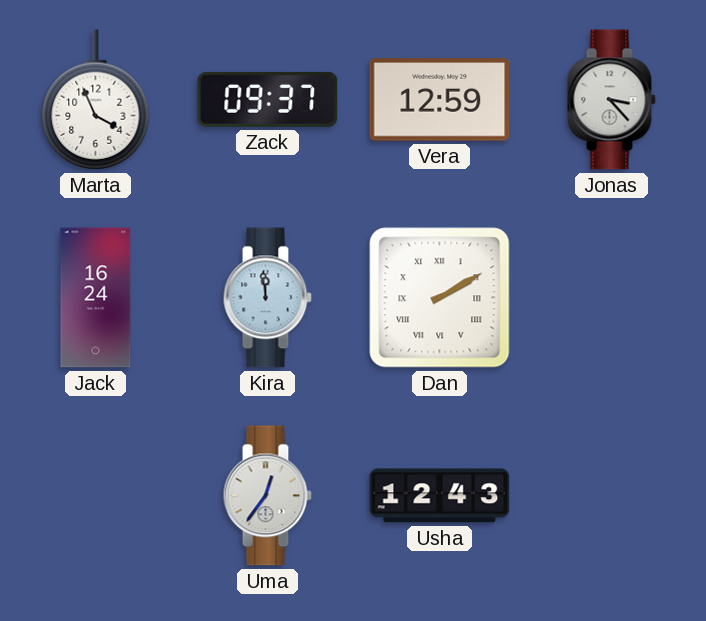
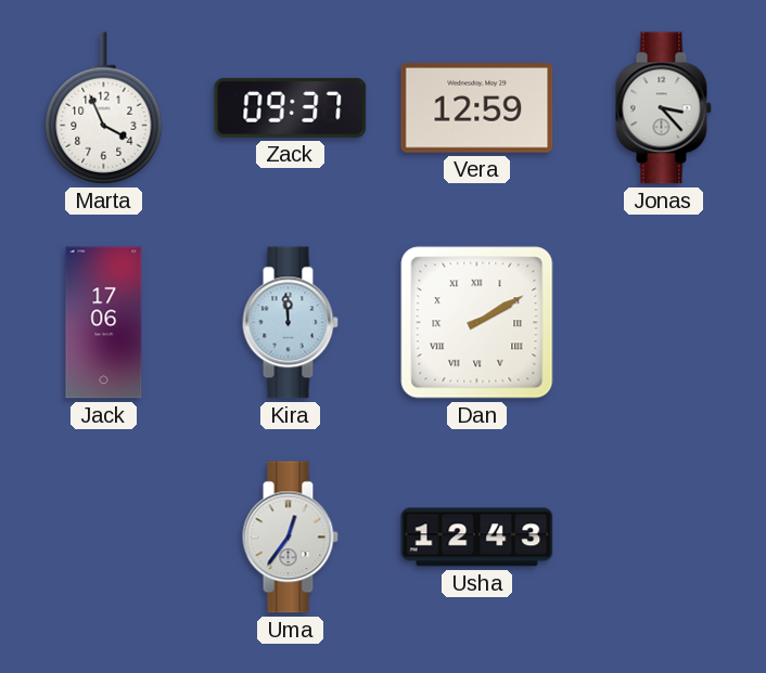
Jack: 16:24 -> 17:06
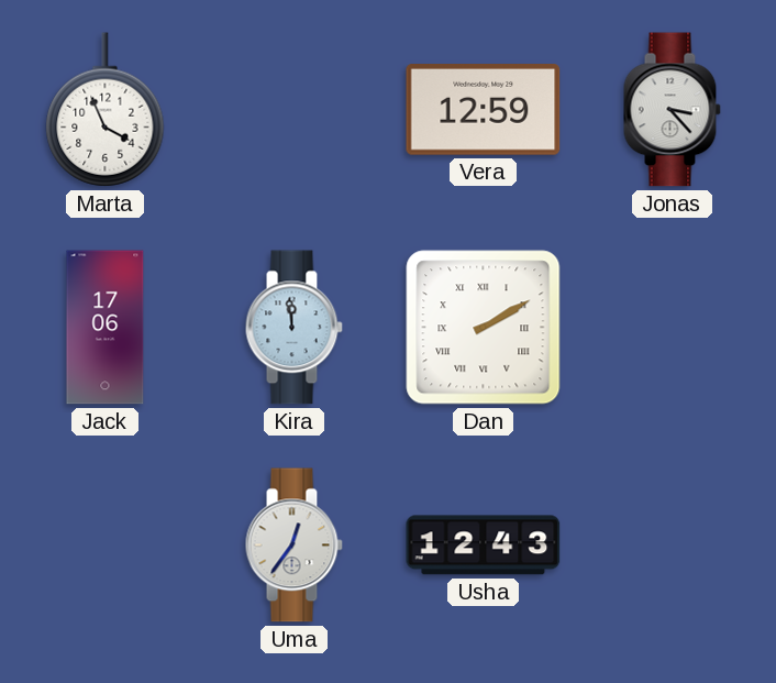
Zack: 09:37 -> none
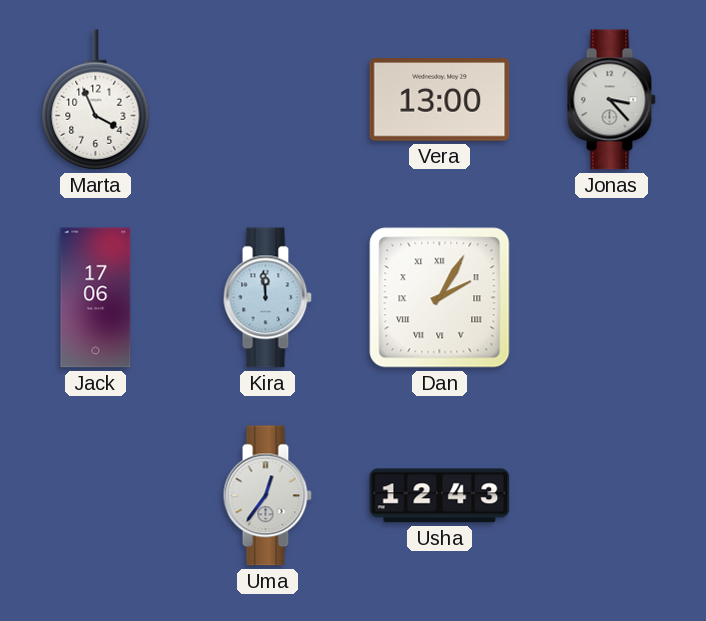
Vera: 12:59 -> 13:00
Dan: 2:10 -> 2:05
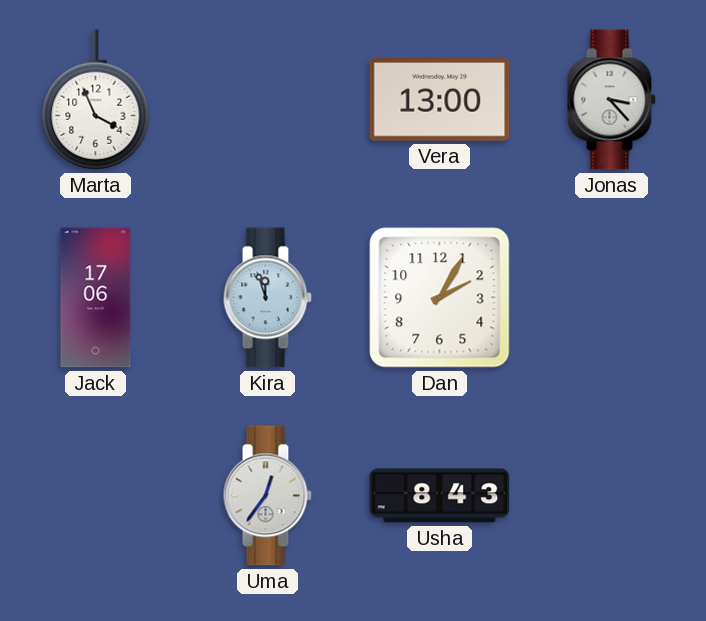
Kira: 11:59 -> 11:57
Dan numerals: Roman -> Arabic
Usha: 12:43 -> 8:43
